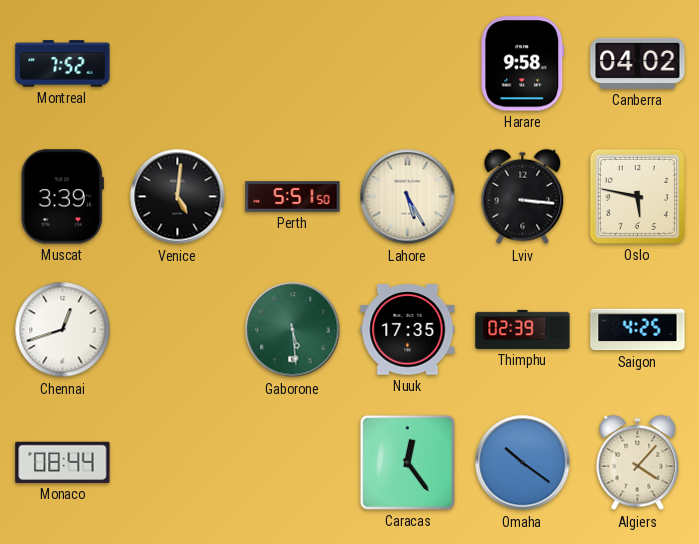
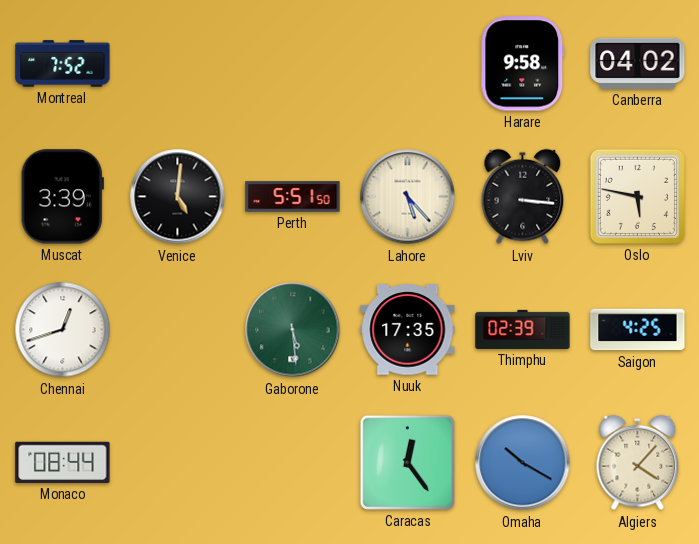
Lahore: 5:25 -> 5:23
Omaha: 10:21 -> 10:20
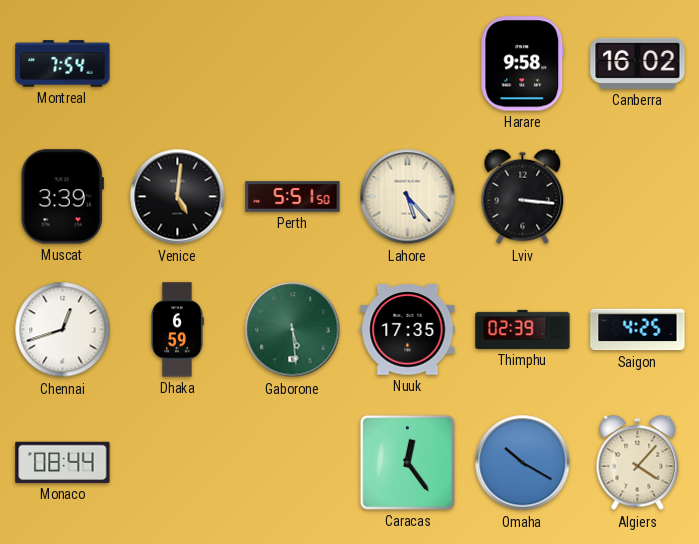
Montreal: 7:52 -> 7:54
Canberra: 04:02 -> 16:02
Oslo: 5:47 -> none
Dhaka: none -> 6:59
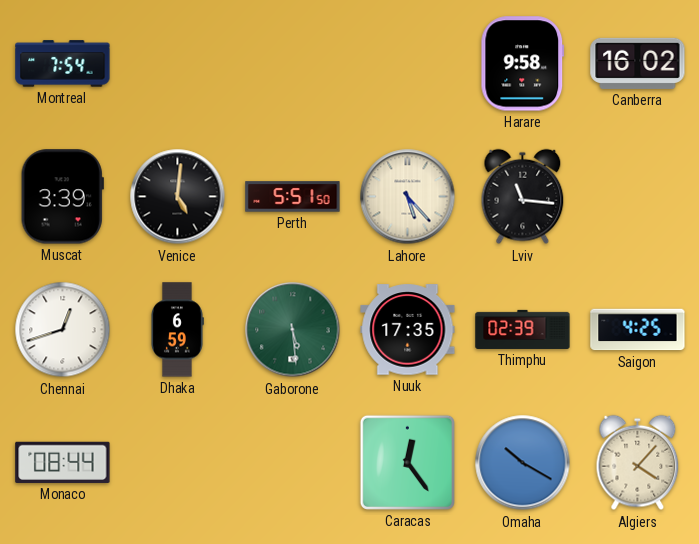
Lviv: 3:16 -> 11:16
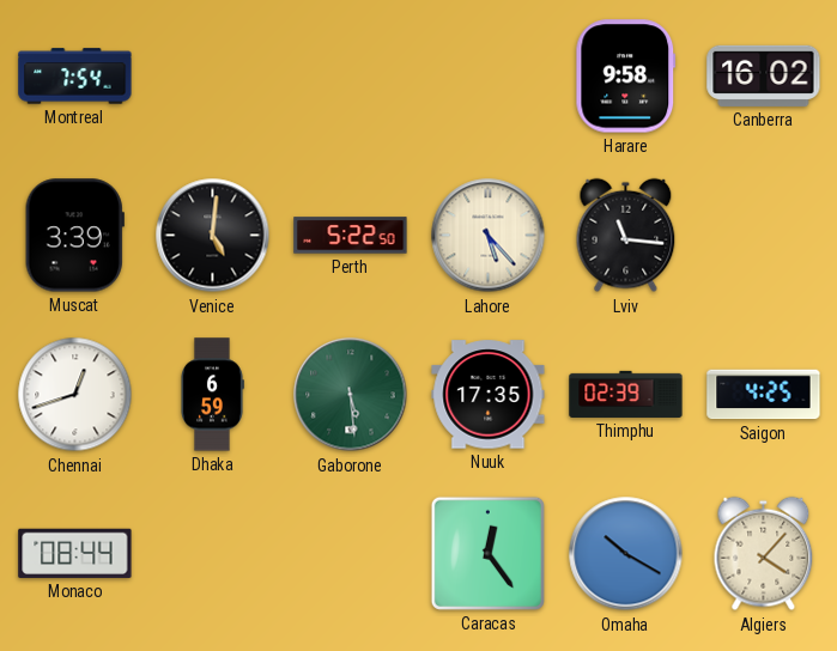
Perth: 5:51 -> 5:22
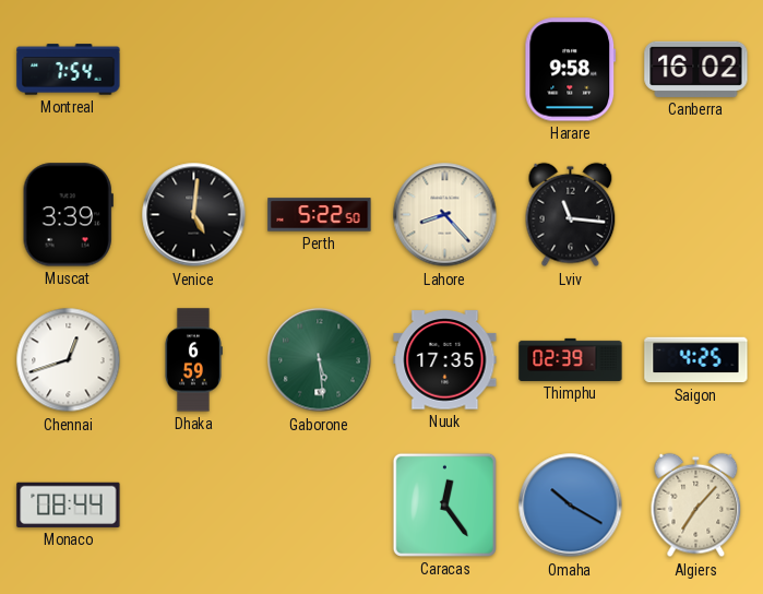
Lahore: 5:23 -> 8:23
Algiers: 4:07 -> 7:07
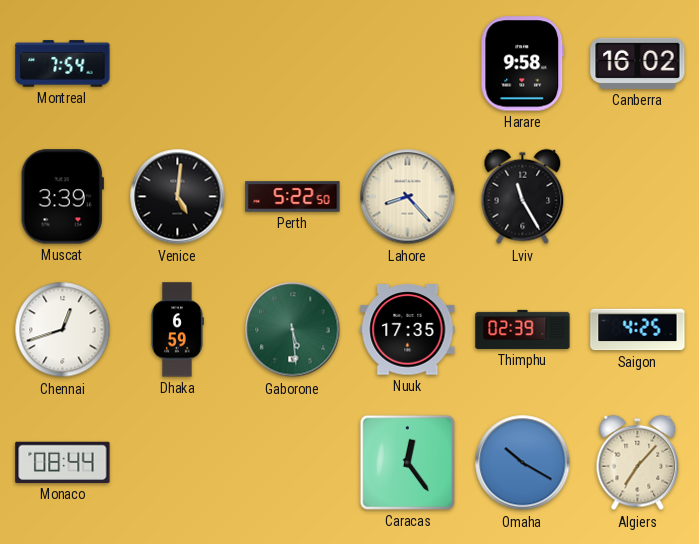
Lviv: 11:16 -> 11:25
